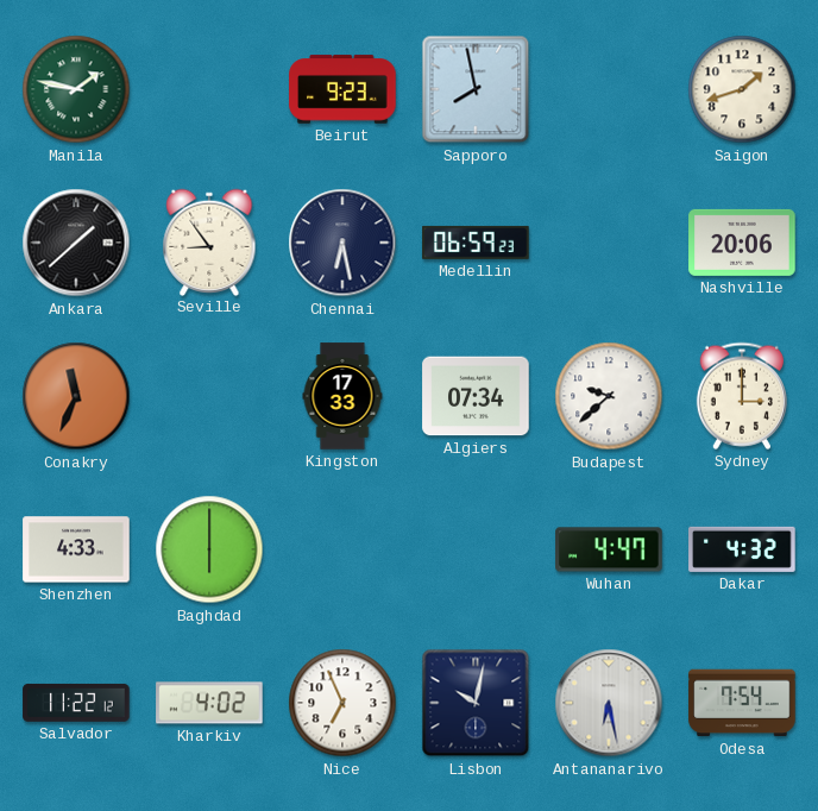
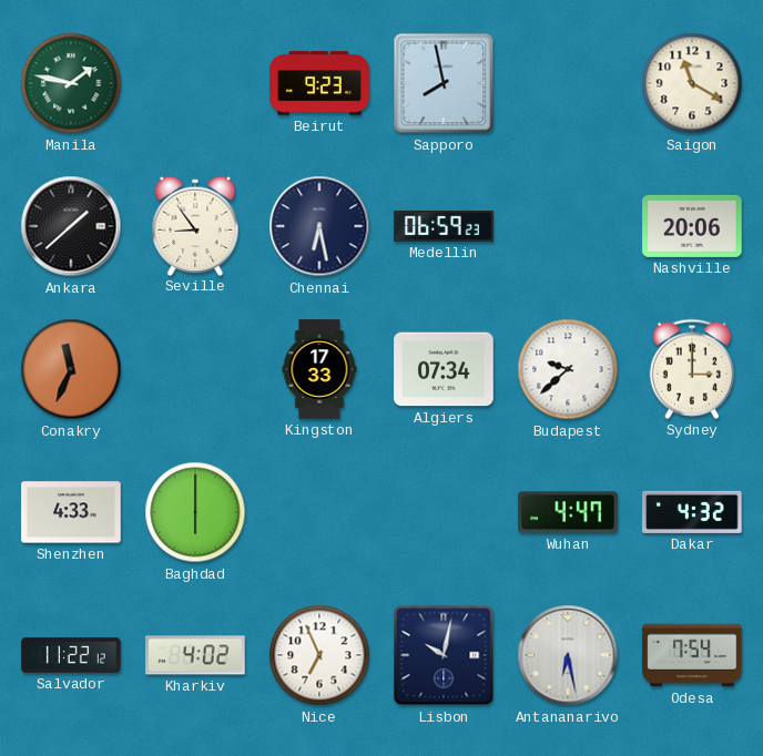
Saigon: 1:42 -> 11:20
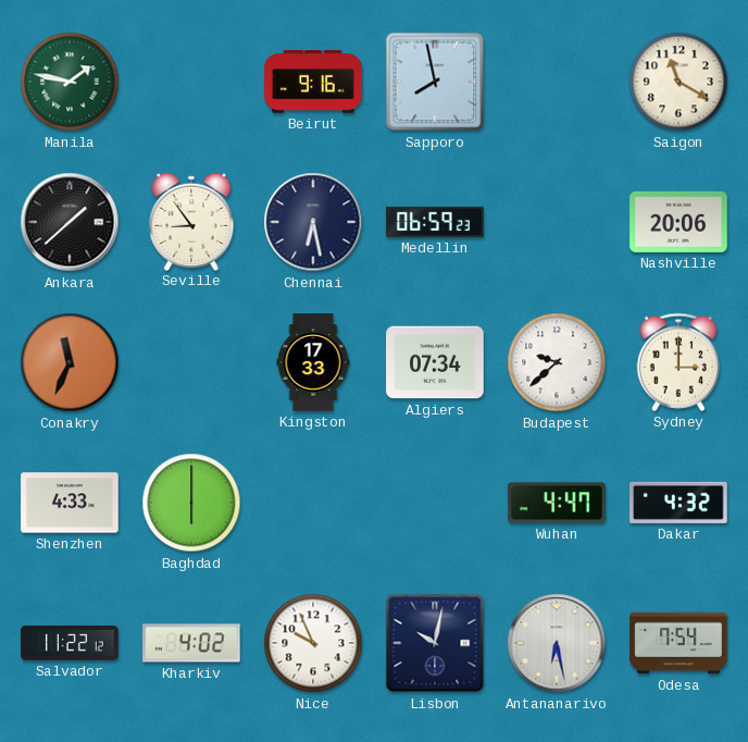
Beirut: 9:23 -> 9:16
Nice: 6:56 -> 9:56
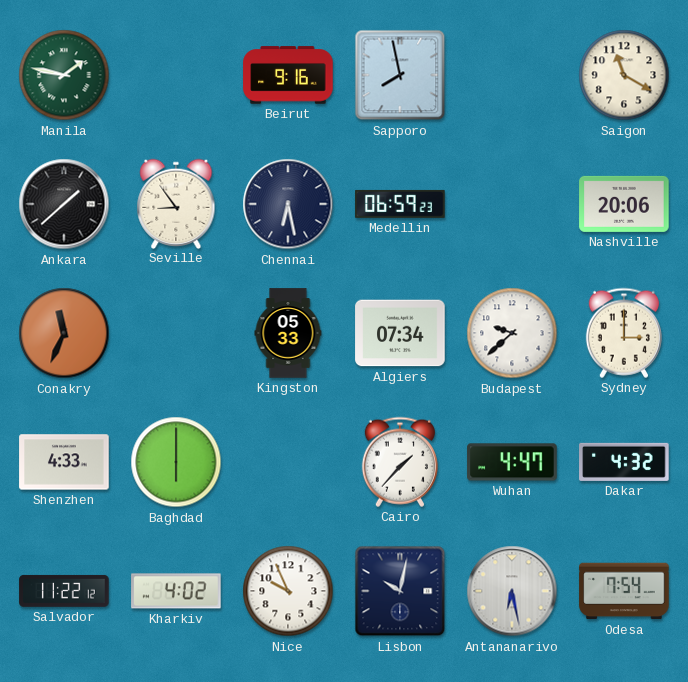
Kingston: 17:33 -> 05:33
Cairo: none -> 1:37
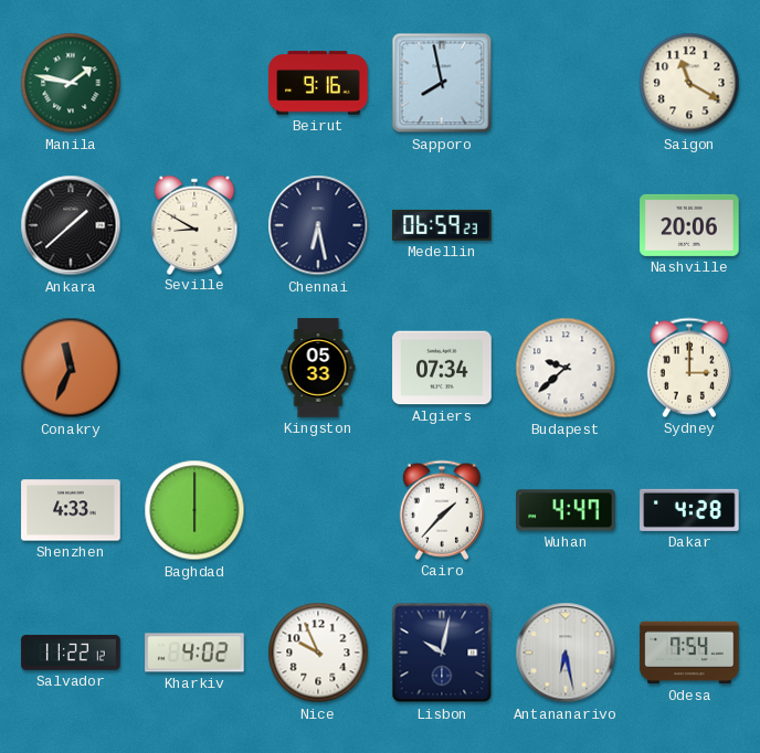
Seville: 8:54 -> 8:50
Dakar: 4:32 -> 4:28
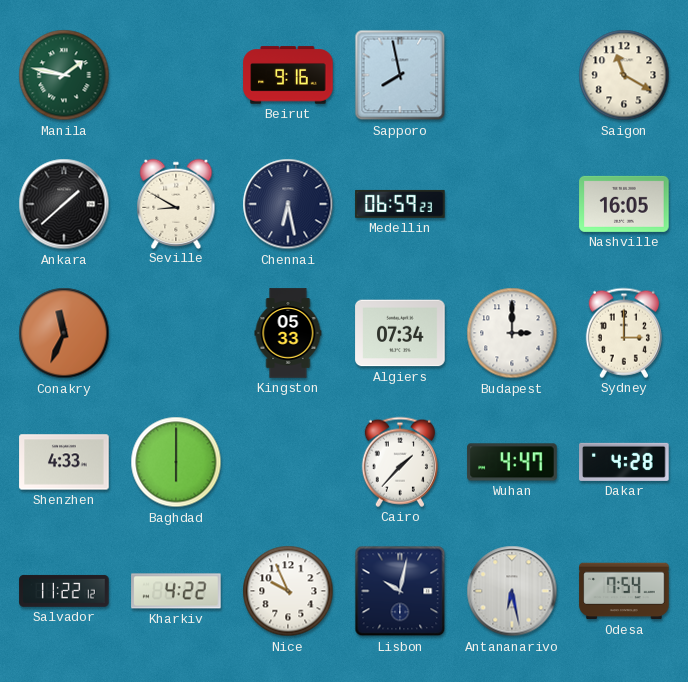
Nashville: 20:06 -> 16:05
Budapest: 9:38 -> 3:00
Kharkiv: 4:02 -> 4:22
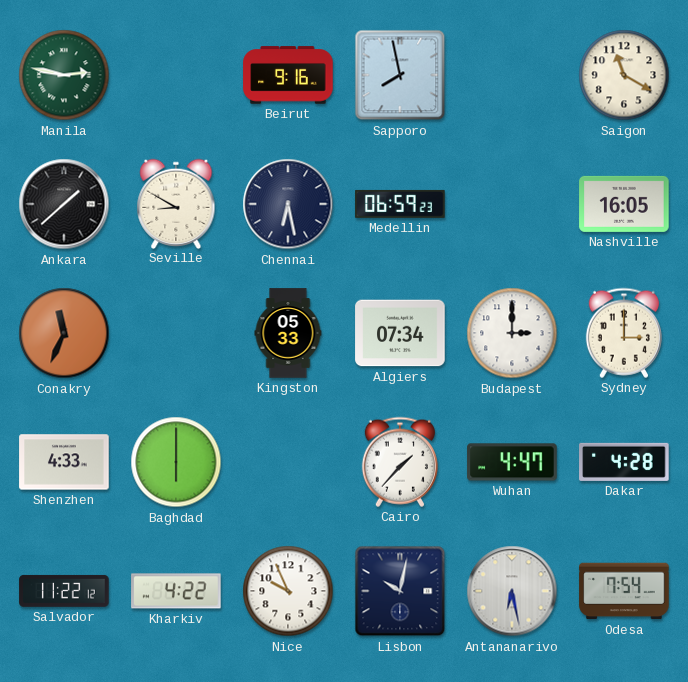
Manila: 1:47 -> 2:47
